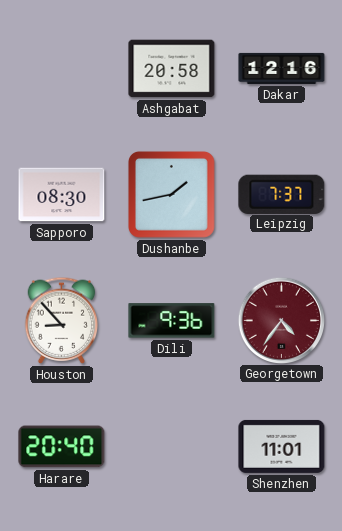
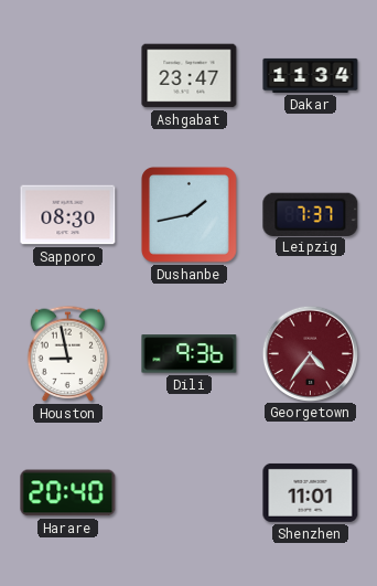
Ashgabat: 20:58 -> 23:47
Dakar: 12:16 -> 11:34
Houston: 8:53 -> 8:58
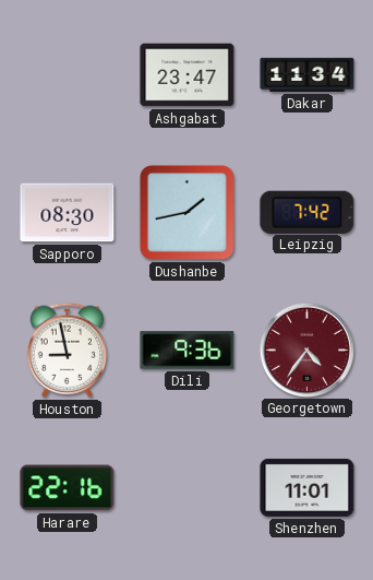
Leipzig: 7:37 -> 7:42
Harare: 20:40 -> 22:16
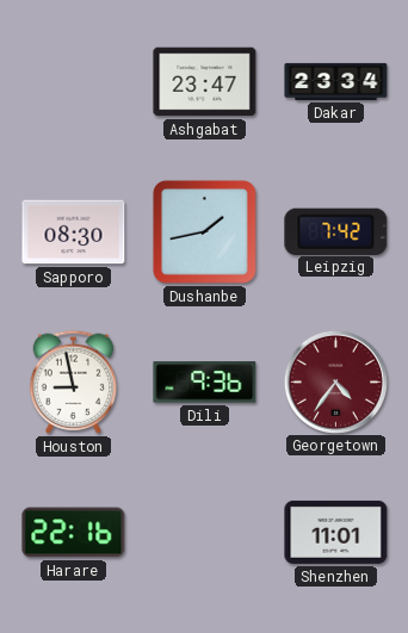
Dakar: 11:34 -> 23:34
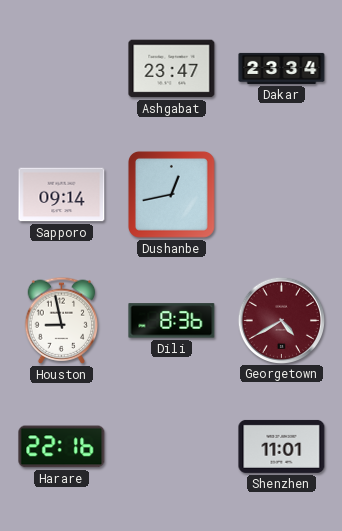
Sapporo: 08:30 -> 09:14
Dushanbe: 1:43 -> 12:43
Leipzig: 7:42 -> none
Dili: 9:36 -> 8:36
Georgetown: 4:36 -> 4:40
